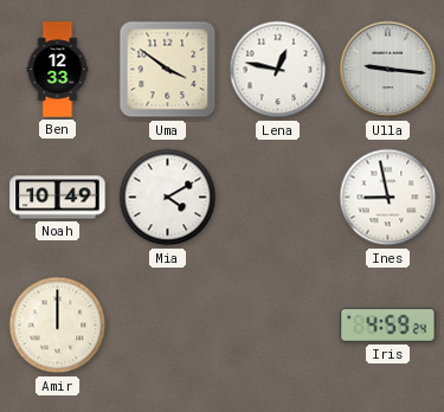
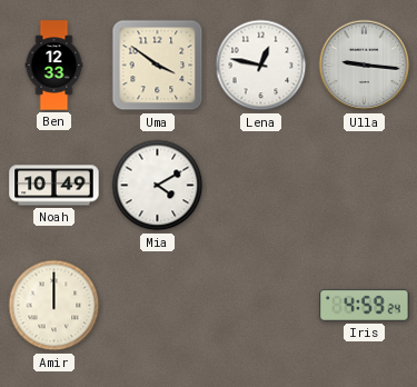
Ines: 8:58 -> none
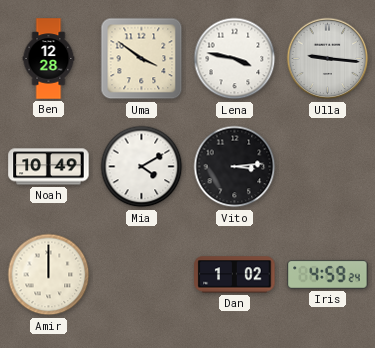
Ben: 12:33 -> 12:28
Lena: 12:47 -> 3:47
Vito: none -> 3:14
Dan: none -> 1:02
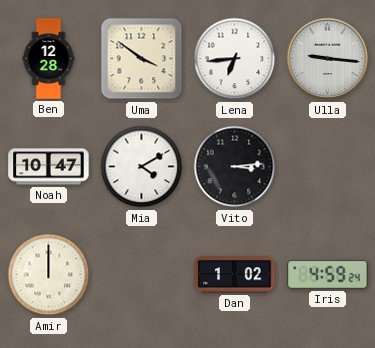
Lena: 3:47 -> 6:44
Noah: 10:49 -> 10:47
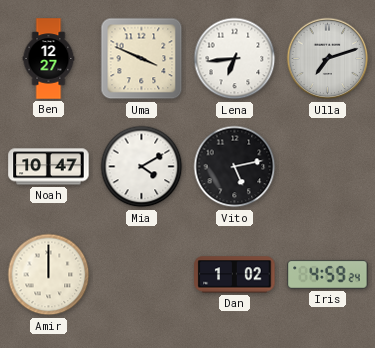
Ben: 12:28 -> 12:27
Uma: 3:51 -> 3:49
Ulla: 9:16 -> 7:12
Vito: 3:14 -> 5:13
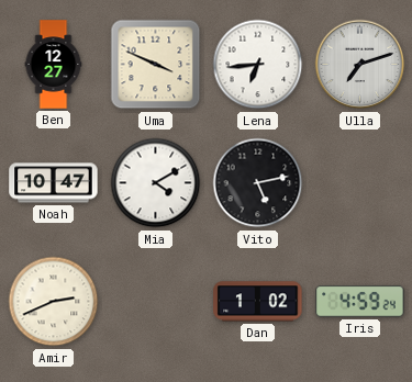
Amir: 12:00 -> 2:41
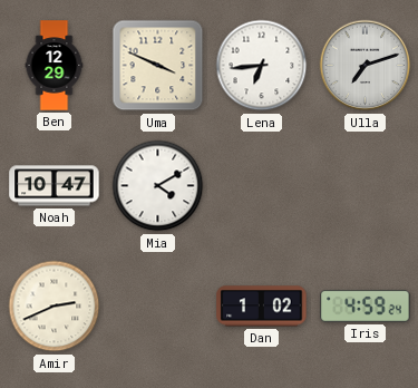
Ben: 12:27 -> 12:29
Vito: 5:13 -> none
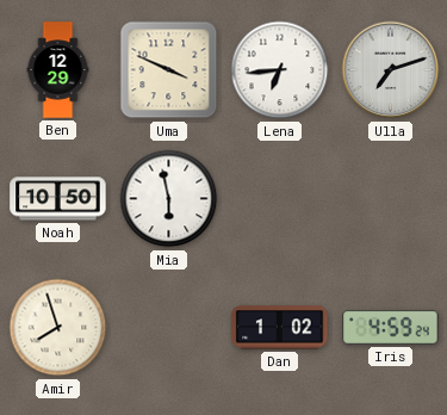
Noah: 10:47 -> 10:50
Mia: 4:10 -> 5:58
Amir: 2:41 -> 7:57
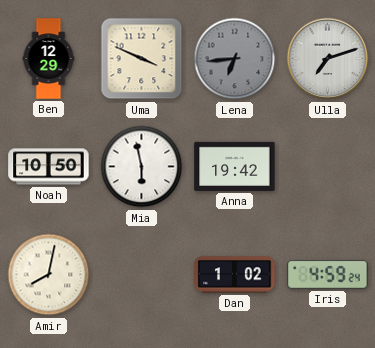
Lena dial: white -> grey
Anna: none -> 19:42
Amir: 7:57 -> 8:02
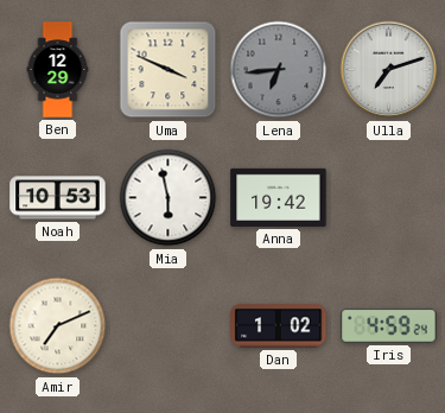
Noah: 10:50 -> 10:53
Amir: 8:02 -> 7:11
